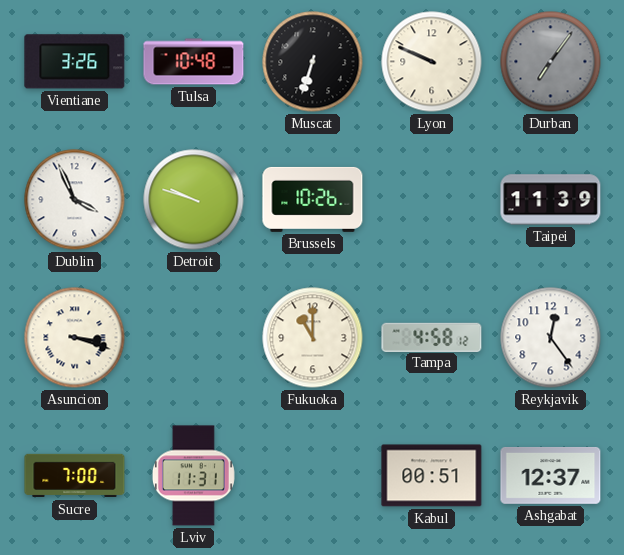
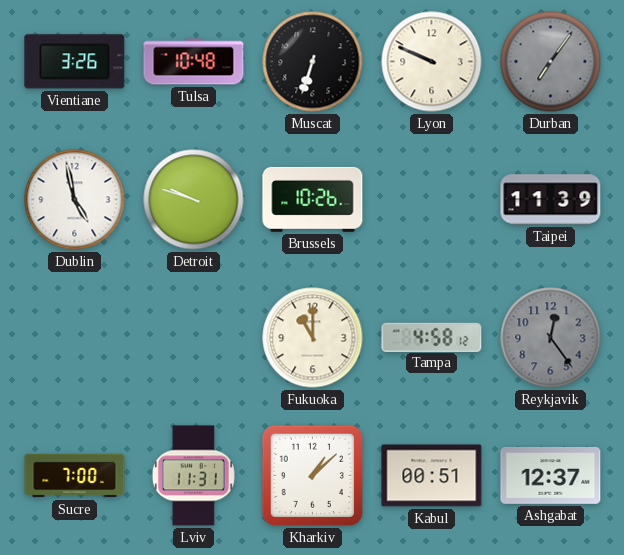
Dublin: 3:56 -> 4:58
Asuncion: 3:18 -> none
Reykjavik dial: white -> grey
Kharkiv: none -> 1:08
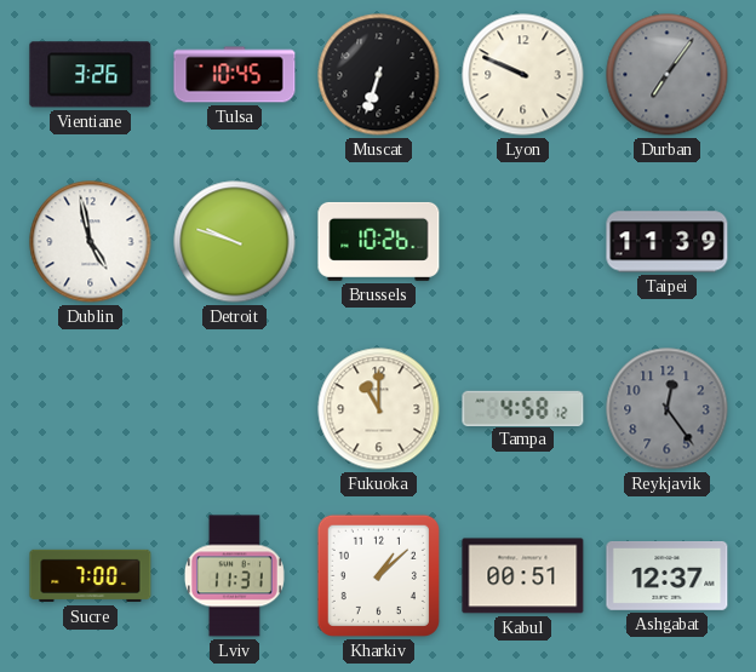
Tulsa: 10:48 -> 10:45
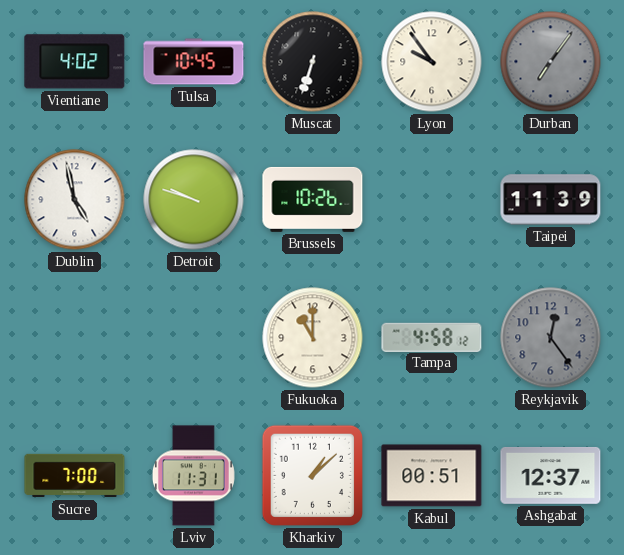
Vientiane: 3:26 -> 4:02
Lyon: 9:49 -> 9:54
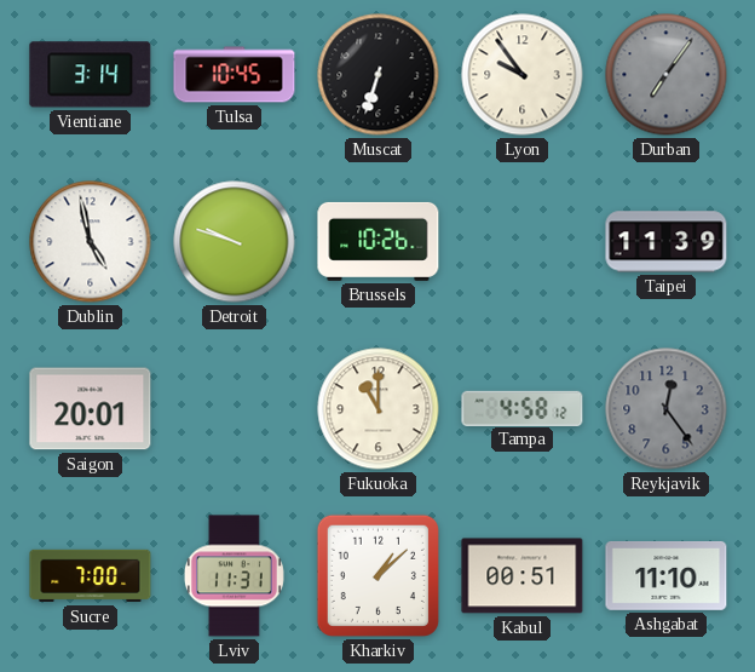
Vientiane: 4:02 -> 3:14
Saigon: none -> 20:01
Ashgabat: 12:37 -> 11:10
